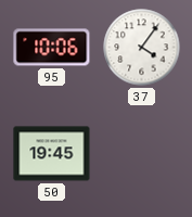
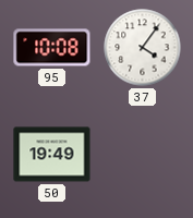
95: 10:06 -> 10:08
50: 19:45 -> 19:49
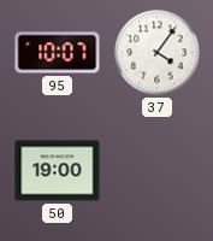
95: 10:08 -> 10:07
50: 19:49 -> 19:00
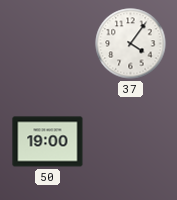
95: 10:07 -> none
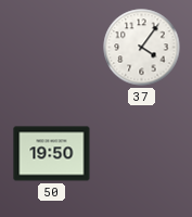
50: 19:00 -> 19:50
